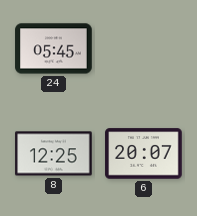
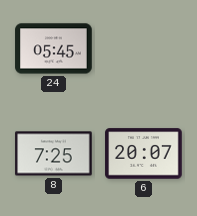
8: 12:25 -> 7:25
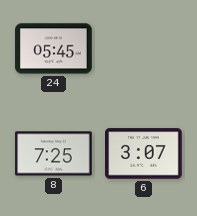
6: 20:07 -> 3:07
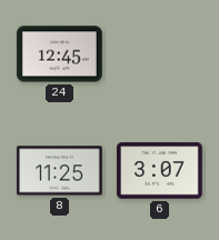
24: 05:45 -> 12:45
8: 7:25 -> 11:25
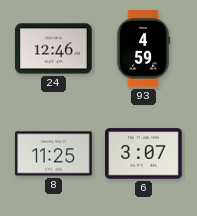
24: 12:45 -> 12:46
93: none -> 4:59
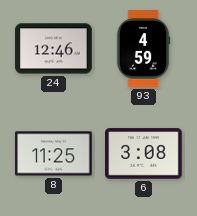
6: 3:07 -> 3:08
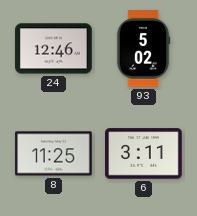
93: 4:59 -> 5:02
6: 3:08 -> 3:11
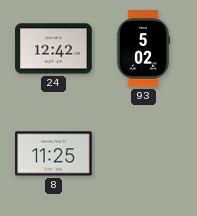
24: 12:46 -> 12:42
6: 3:11 -> none
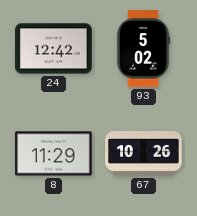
8: 11:25 -> 11:29
67: none -> 10:26
